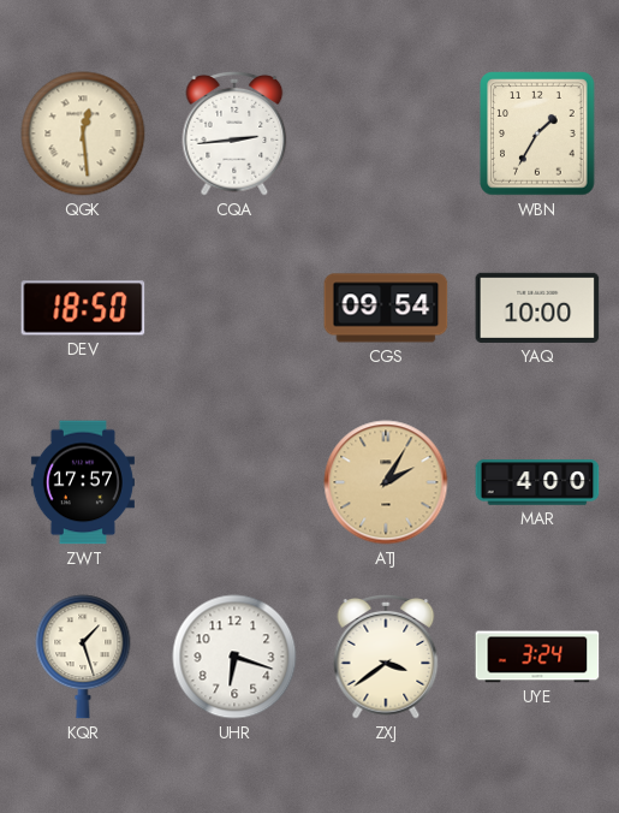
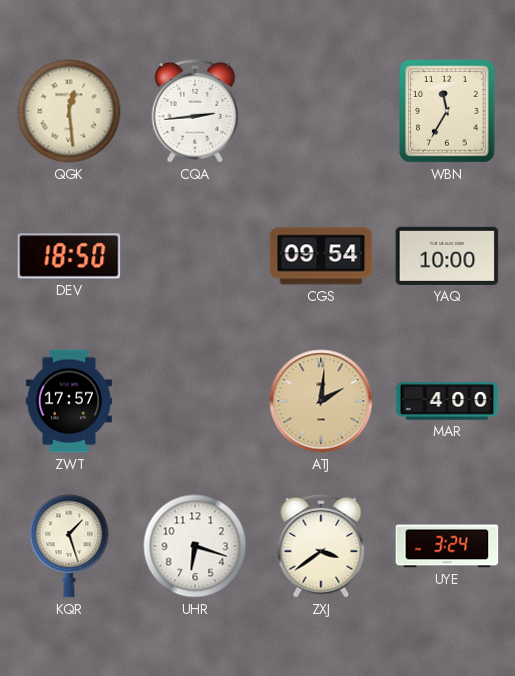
WBN: 1:35 -> 11:35
ATJ: 2:05 -> 2:01
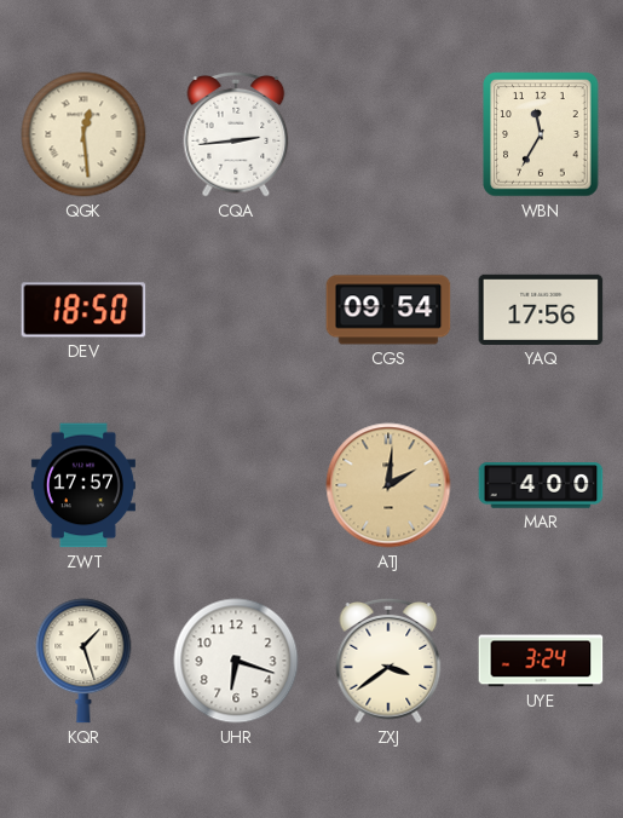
YAQ: 10:00 -> 17:56
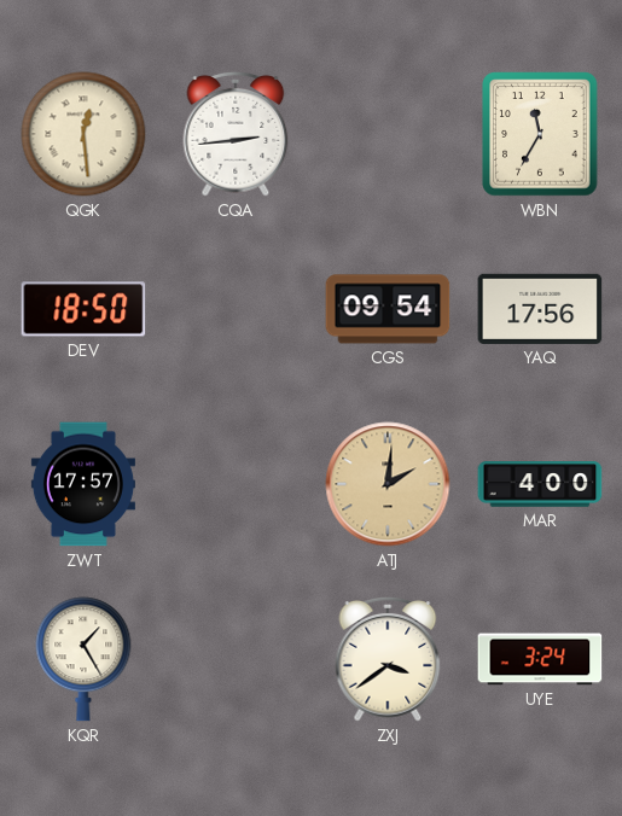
KQR: 1:27 -> 1:25
UHR: 6:18 -> none
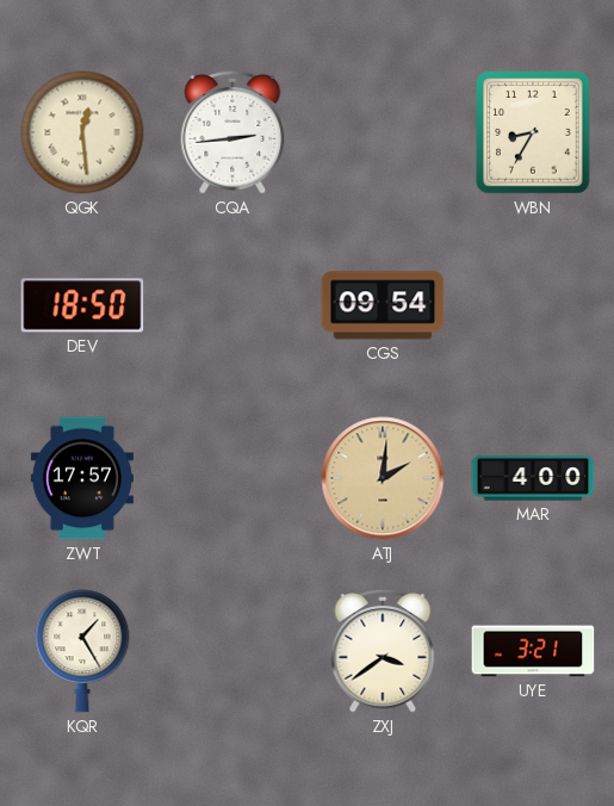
WBN: 11:35 -> 8:35
YAQ: 17:56 -> none
UYE: 3:24 -> 3:21
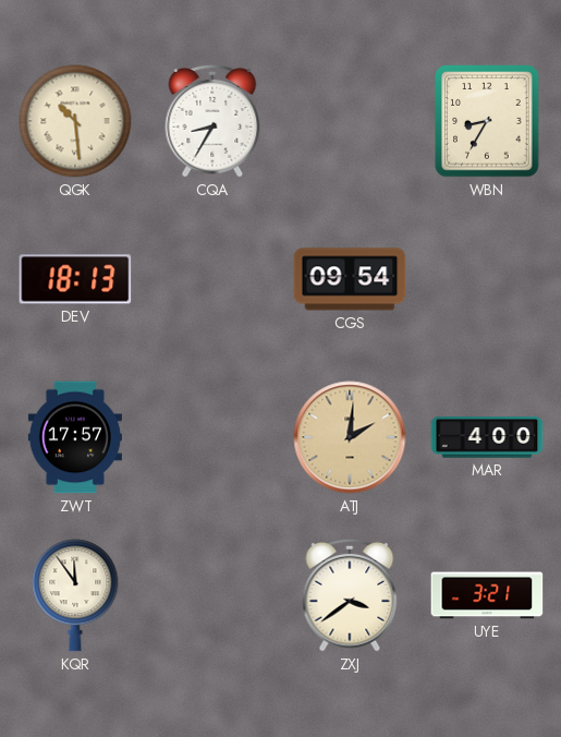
QGK: 12:29 -> 10:29
CQA: 2:44 -> 8:35
DEV: 18:50 -> 18:13
KQR: 1:25 -> 11:54
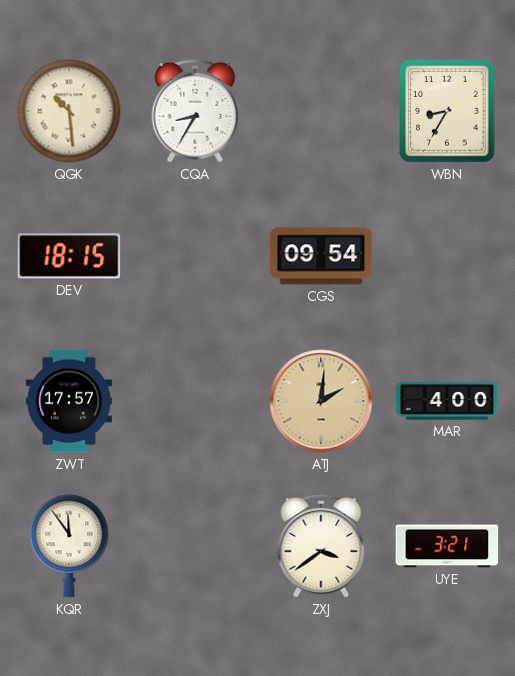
DEV: 18:13 -> 18:15
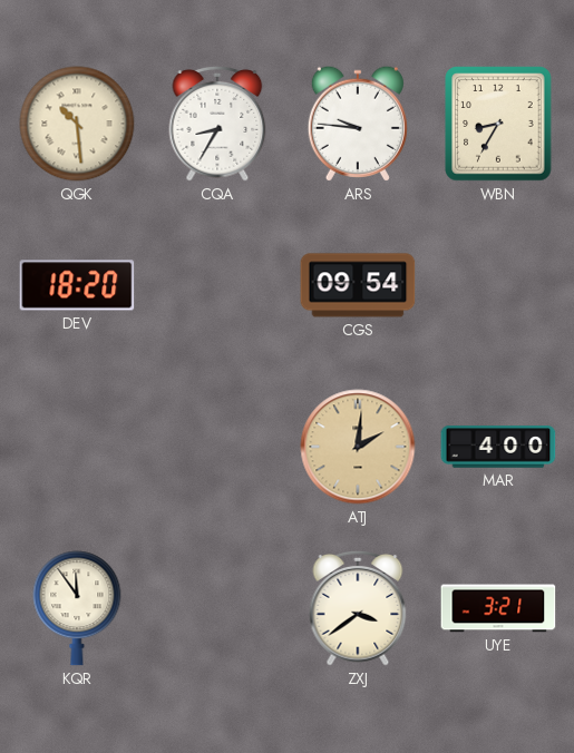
ARS: none -> 9:46
DEV: 18:15 -> 18:20
ZWT: 17:57 -> none
